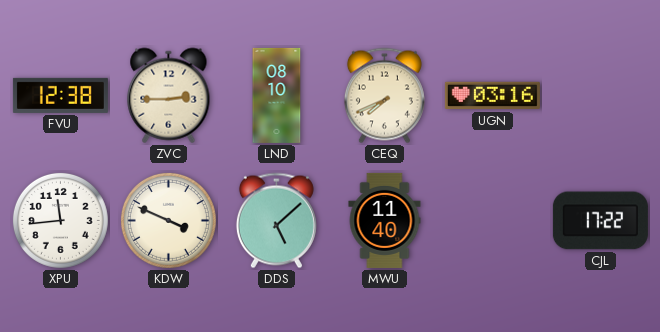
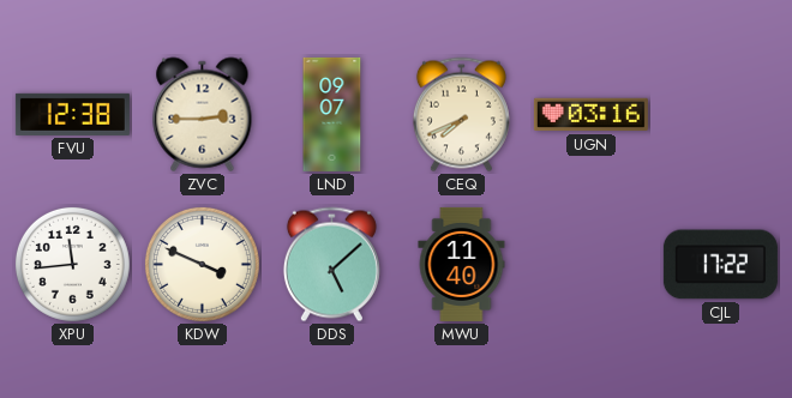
LND: 08:10 -> 09:07
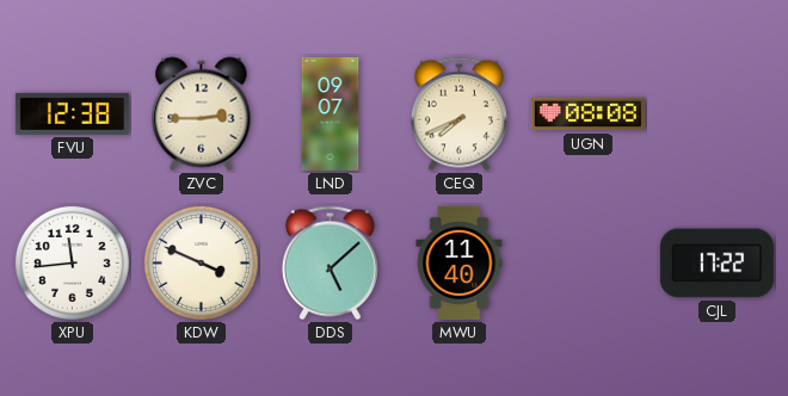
UGN: 03:16 -> 08:08
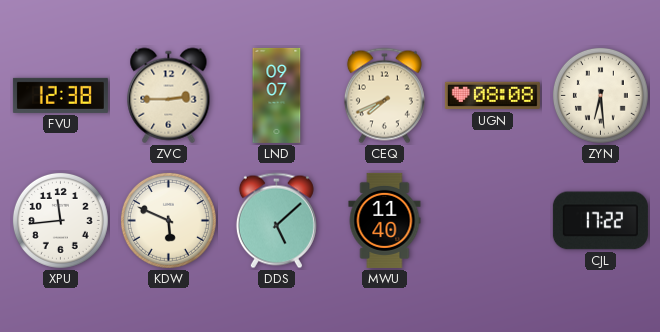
ZYN: none -> 6:29
KDW: 3:49 -> 5:49
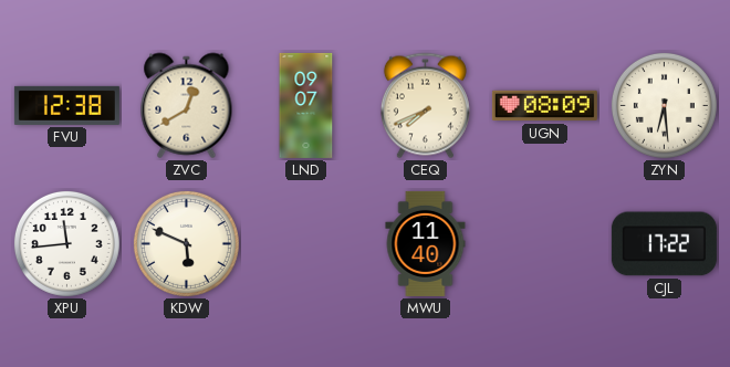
ZVC: 2:45 -> 12:40
UGN: 08:08 -> 08:09
DDS: 5:08 -> none
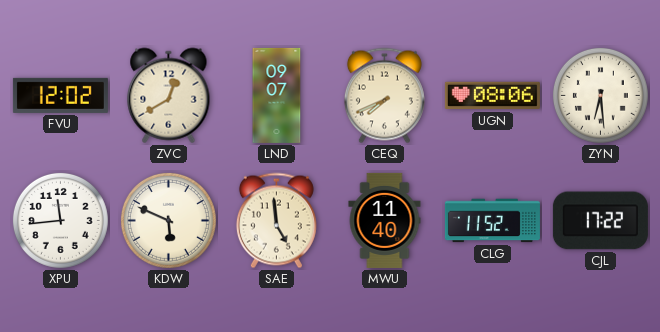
FVU: 12:38 -> 12:02
UGN: 08:09 -> 08:06
SAE: none -> 4:59
CLG: none -> 11:52
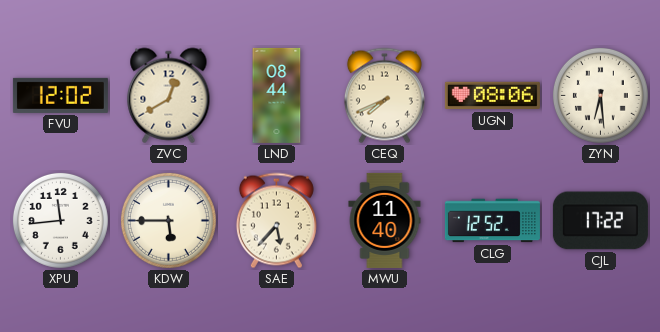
LND: 09:07 -> 08:44
KDW: 5:49 -> 5:45
SAE: 4:59 -> 5:37
CLG: 11:52 -> 12:52
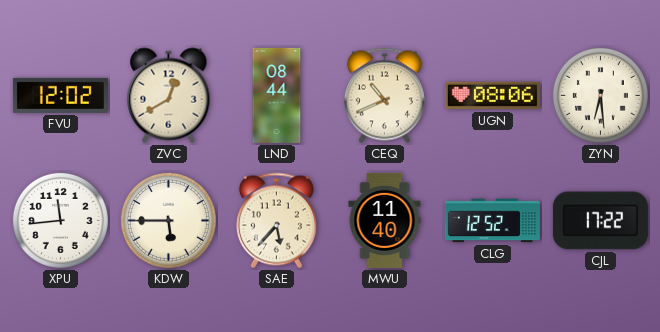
CEQ: 7:41 -> 10:41
